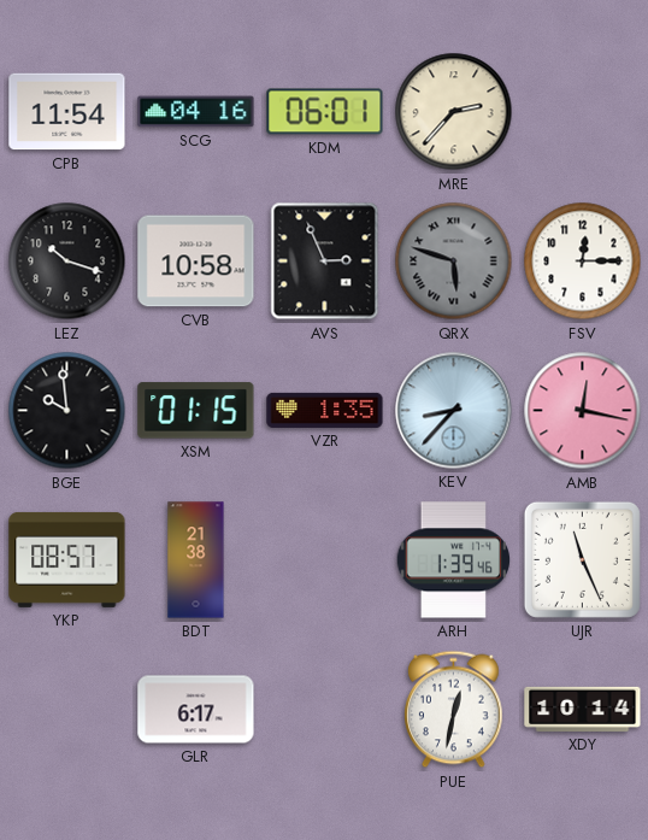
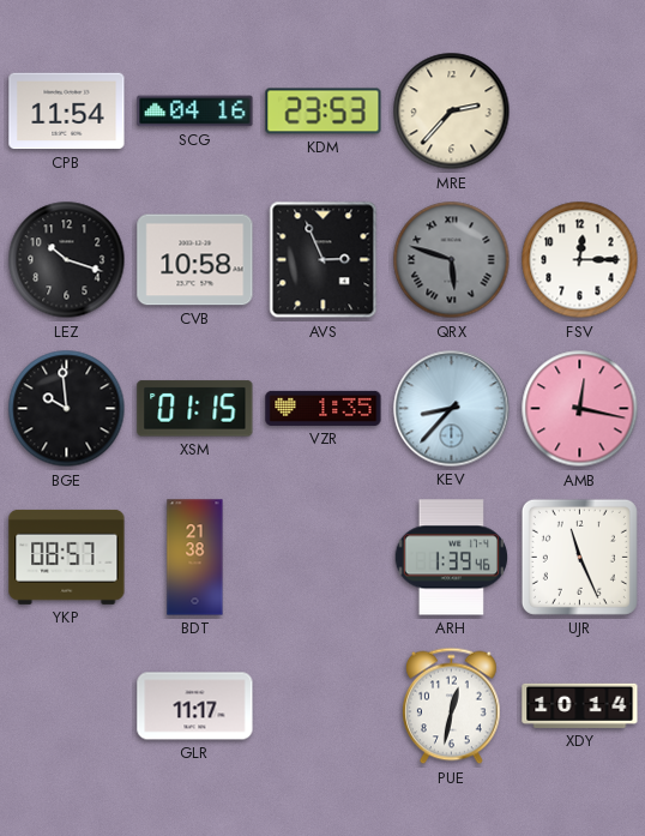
KDM: 06:01 -> 23:53
GLR: 6:17 -> 11:17
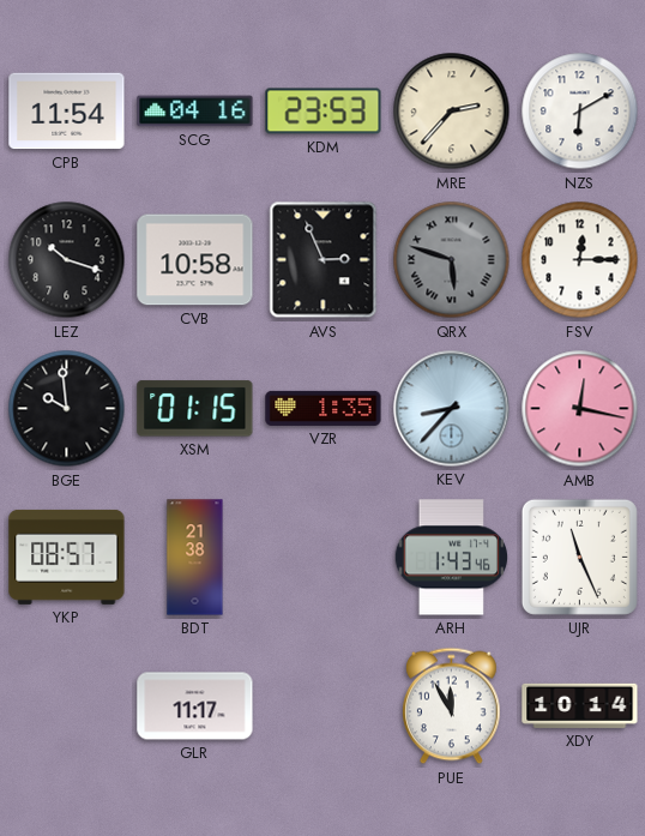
NZS: none -> 6:10
ARH: 1:39 -> 1:43
PUE: 12:32 -> 11:55
